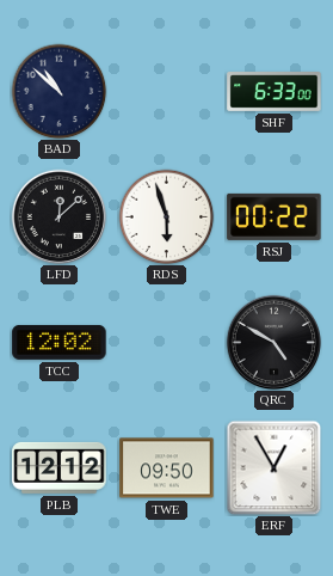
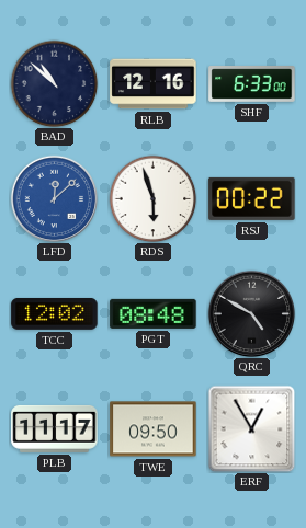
RLB: none -> 12:16
LFD dial: black -> blue
PGT: none -> 08:48
PLB: 12:12 -> 11:17
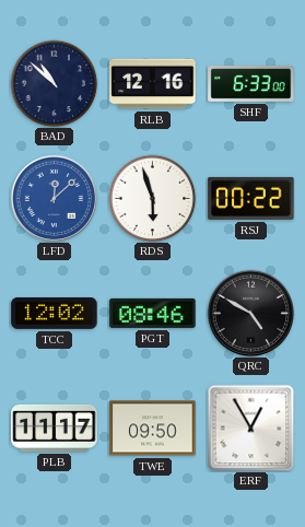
PGT: 08:48 -> 08:46
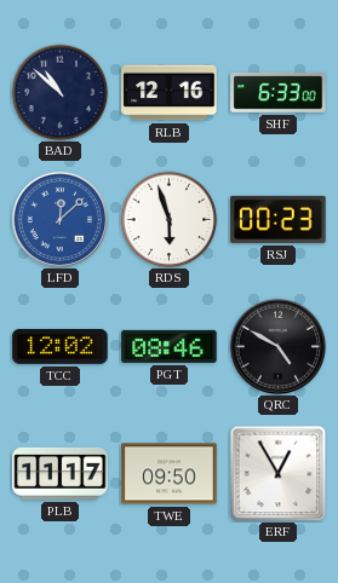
RSJ: 00:22 -> 00:23
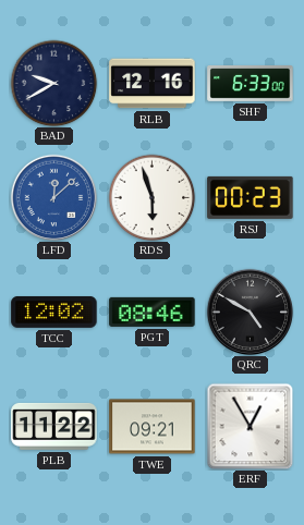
BAD: 10:52 -> 9:40
PLB: 11:17 -> 11:22
TWE: 09:50 -> 09:21
